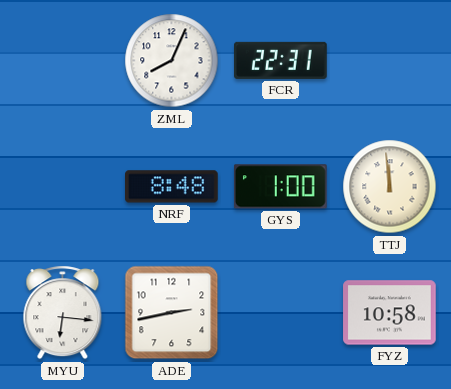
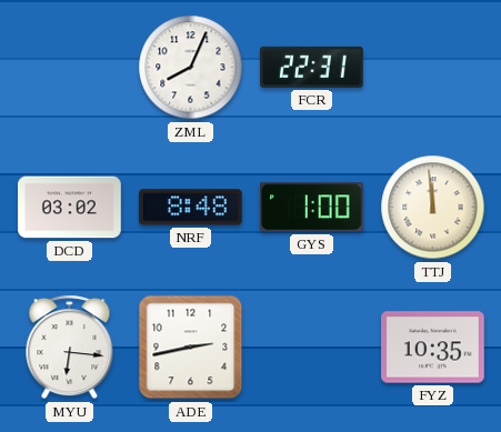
DCD: none -> 03:02
FYZ: 10:58 -> 10:35
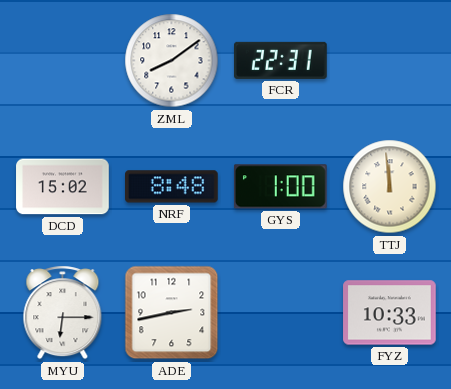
ZML: 8:04 -> 8:09
DCD: 03:02 -> 15:02
MYU: 6:16 -> 6:15
FYZ: 10:35 -> 10:33
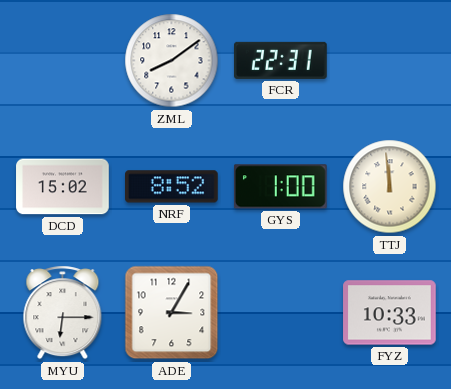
NRF: 8:48 -> 8:52
ADE: 2:43 -> 3:05
